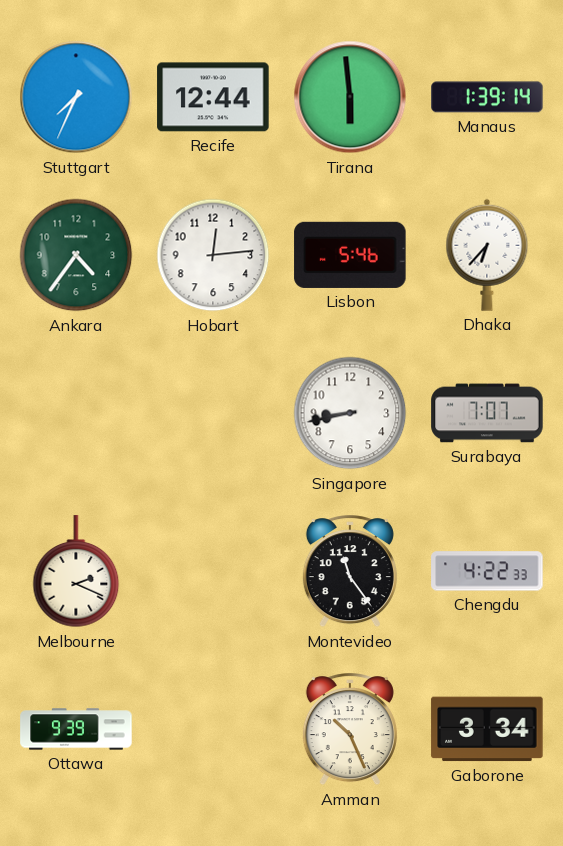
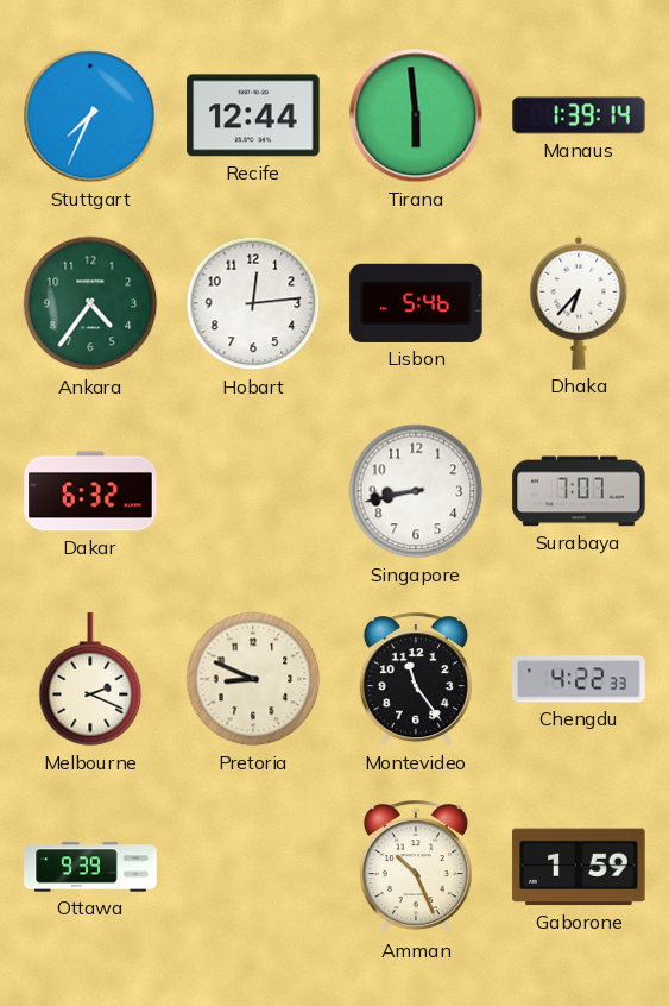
Dakar: none -> 6:32
Pretoria: none -> 8:49
Gaborone: 3:34 -> 1:59
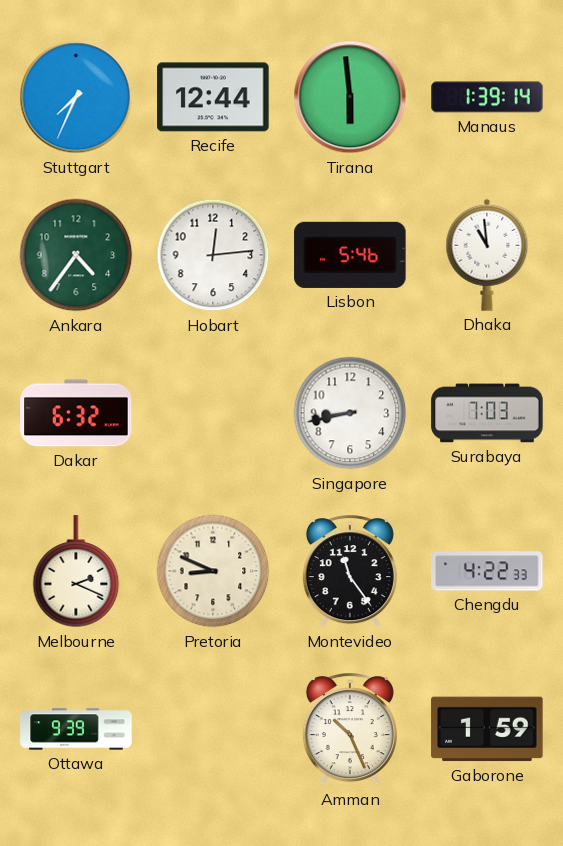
Dhaka: 6:37 -> 10:59
Surabaya: 7:07 -> 7:03
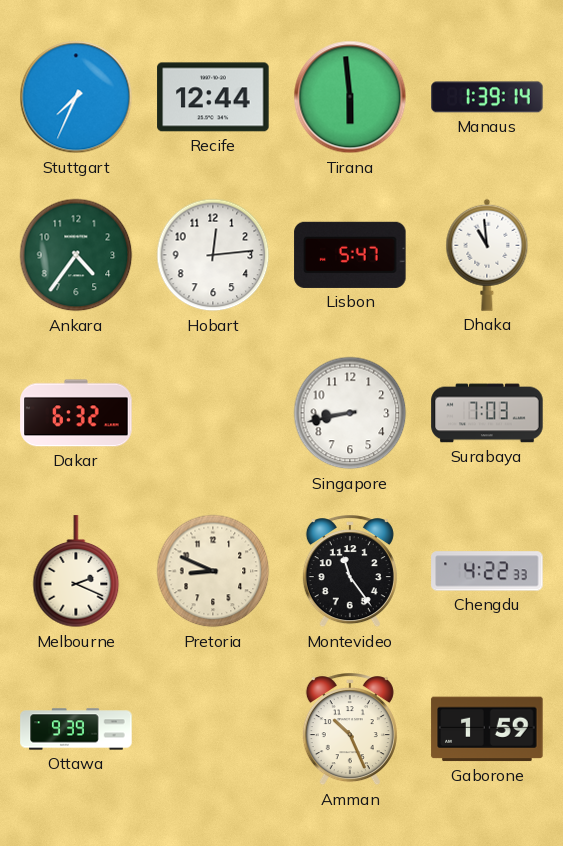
Lisbon: 5:46 -> 5:47
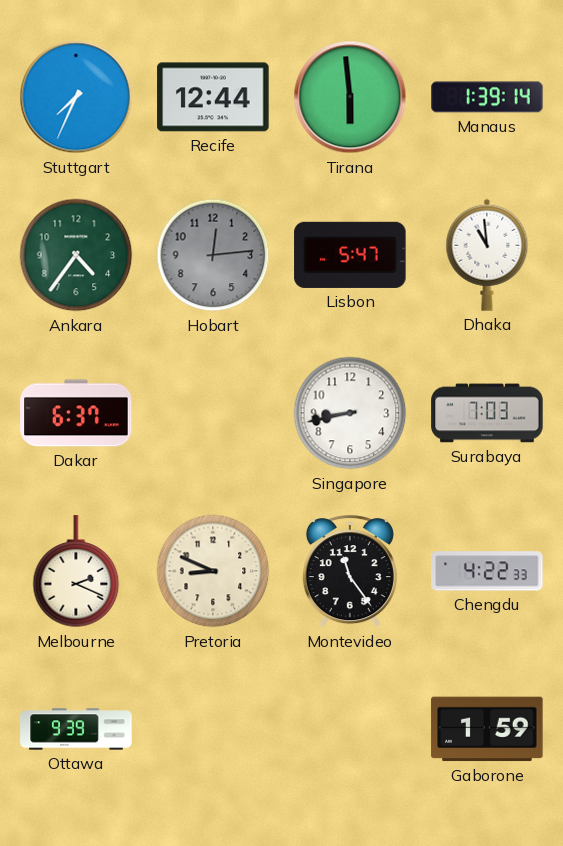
Hobart dial: white -> grey
Dakar: 6:32 -> 6:37
Amman: 10:26 -> none
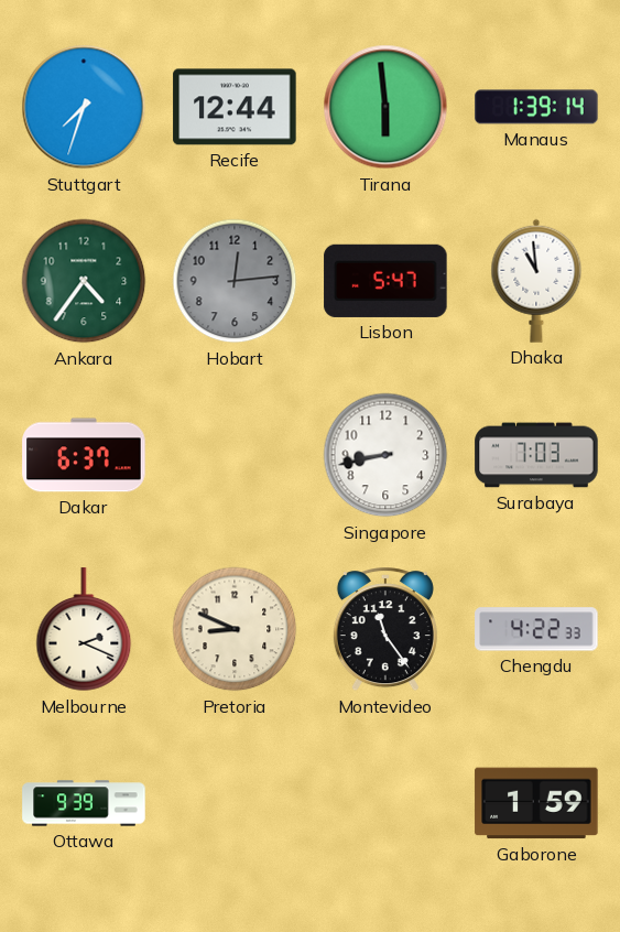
Stuttgart: 7:34 -> 7:33
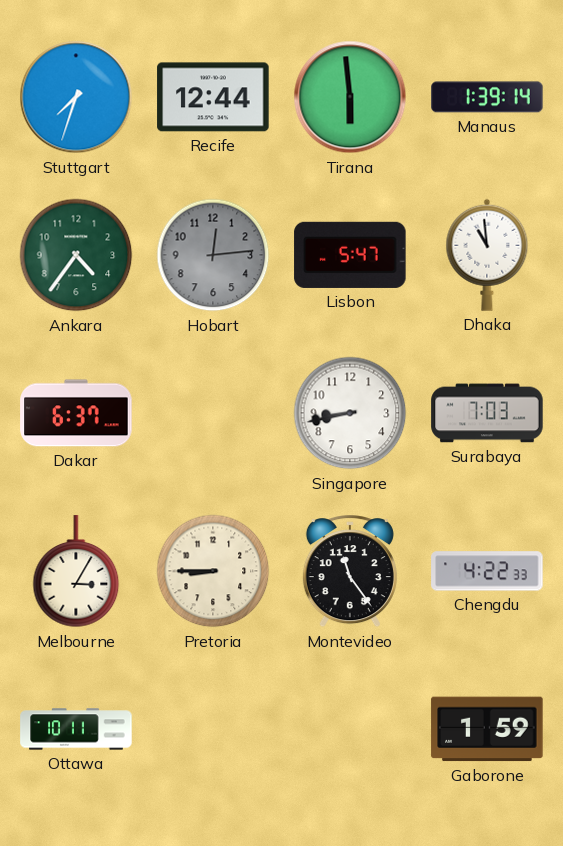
Melbourne: 2:19 -> 3:05
Pretoria: 8:49 -> 8:45
Ottawa: 9:39 -> 10:11
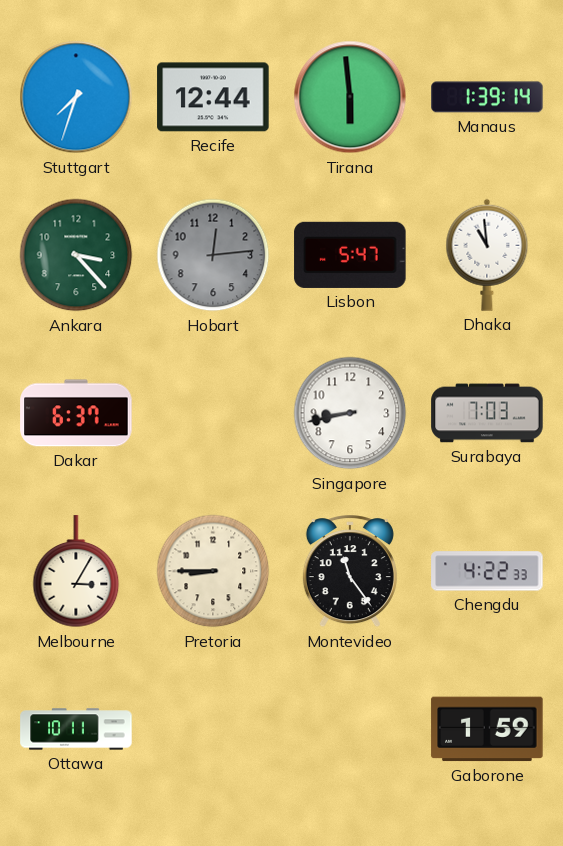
Ankara: 4:36 -> 3:23
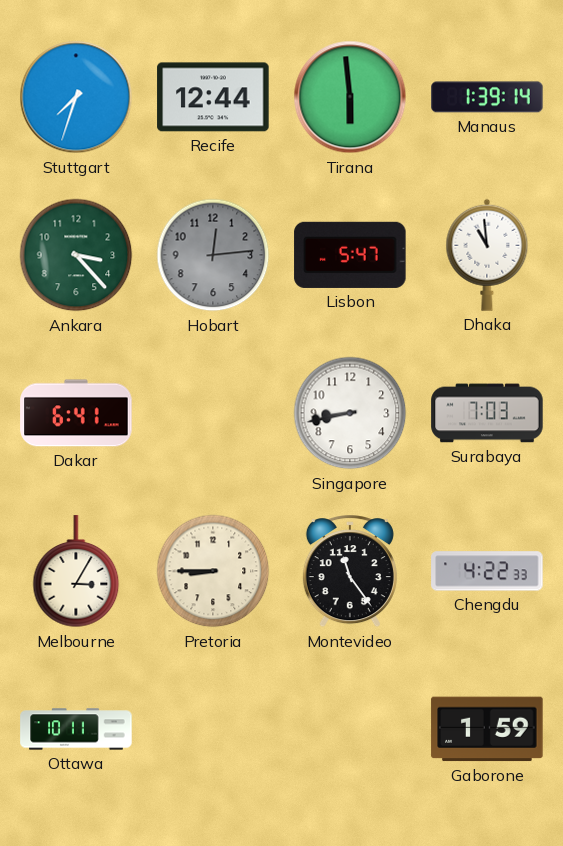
Dakar: 6:37 -> 6:41
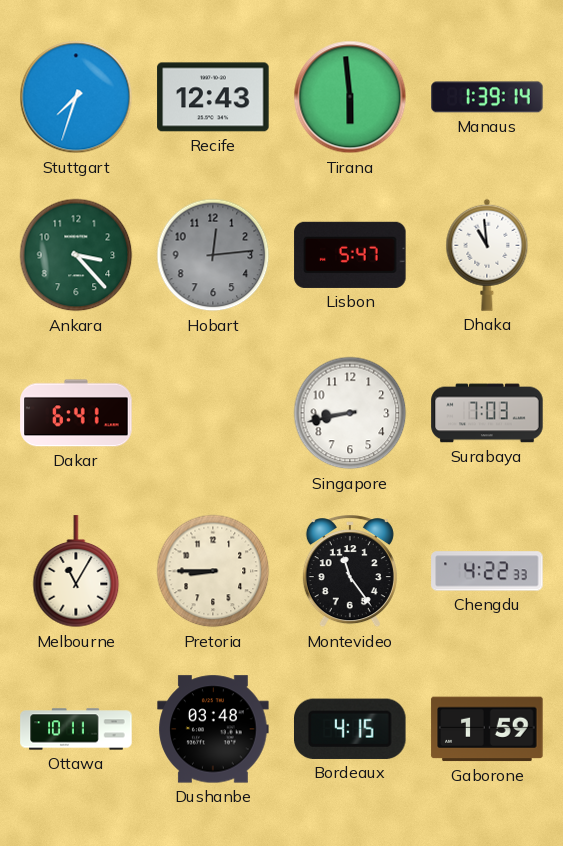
Recife: 12:44 -> 12:43
Melbourne: 3:05 -> 11:05
Dushanbe: none -> 03:48
Bordeaux: none -> 4:15
